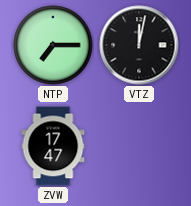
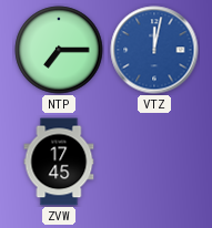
VTZ dial: black -> blue
ZVW: 17:47 -> 17:45
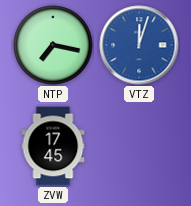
NTP: 7:15 -> 7:17
VTZ: 12:02 -> 12:03
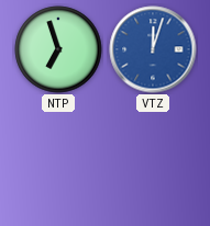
NTP: 7:17 -> 6:57
ZVW: 17:45 -> none
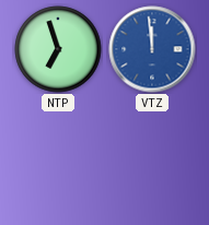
VTZ: 12:03 -> 11:59
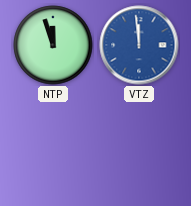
NTP: 6:57 -> 11:57
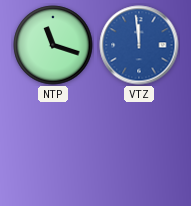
NTP: 11:57 -> 11:18
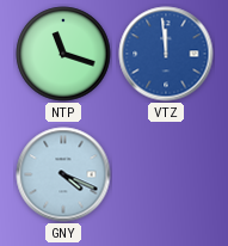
GNY: none -> 4:19
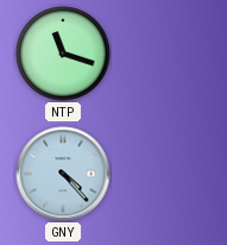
VTZ: 11:59 -> none
GNY: 4:19 -> 4:23
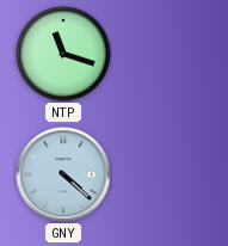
GNY: 4:23 -> 4:22
